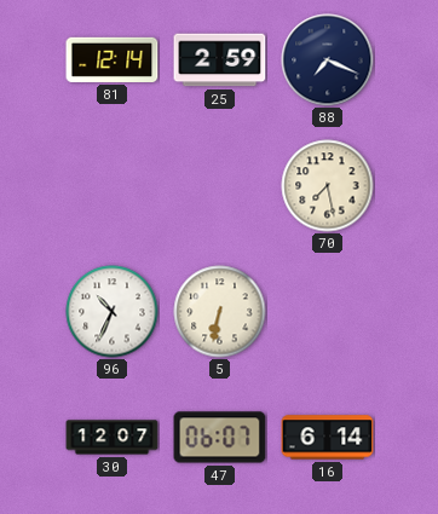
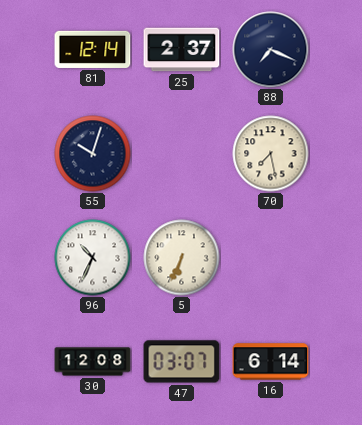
25: 2:59 -> 2:37
55: none -> 10:03
5: 6:32 -> 6:34
30: 12:07 -> 12:08
47: 06:07 -> 03:07
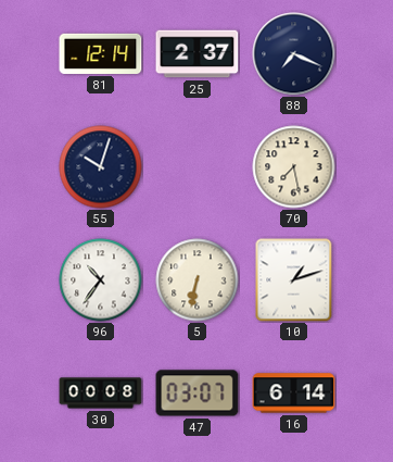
96: 10:34 -> 10:36
5: 6:34 -> 6:32
10: none -> 1:12
30: 12:08 -> 00:08
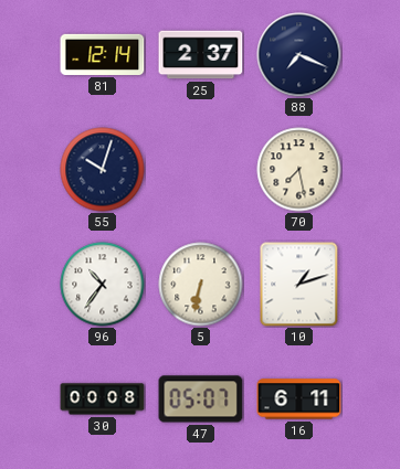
47: 03:07 -> 05:07
16: 6:14 -> 6:11
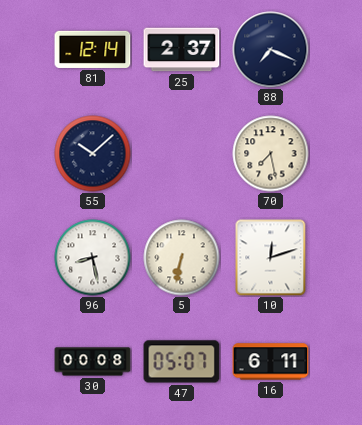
55: 10:03 -> 10:08
96: 10:36 -> 8:28
10: 1:12 -> 12:12
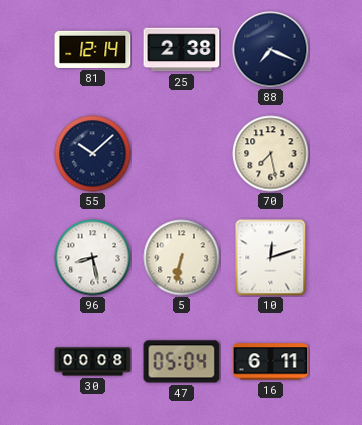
25: 2:37 -> 2:38
47: 05:07 -> 05:04
